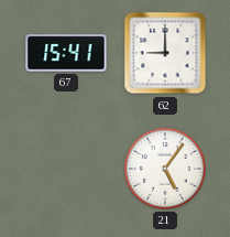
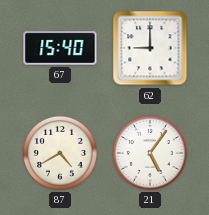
67: 15:41 -> 15:40
87: none -> 4:40
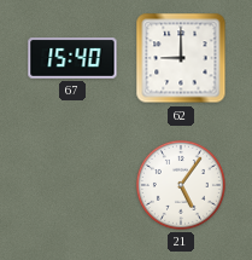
87: 4:40 -> none
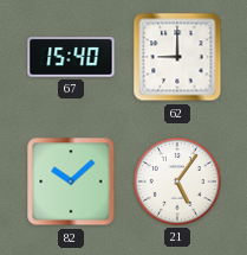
82: none -> 10:08
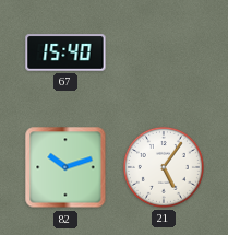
62: 9:00 -> none
82: 10:08 -> 10:12
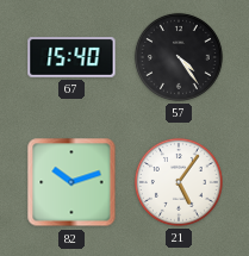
57: none -> 4:24
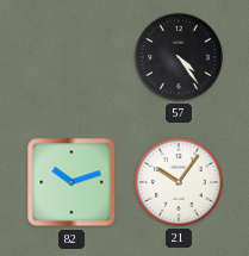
67: 15:40 -> none
21: 5:06 -> 10:06
